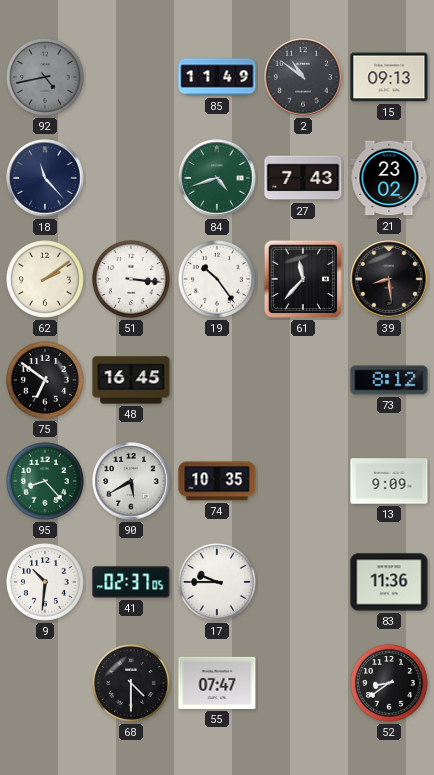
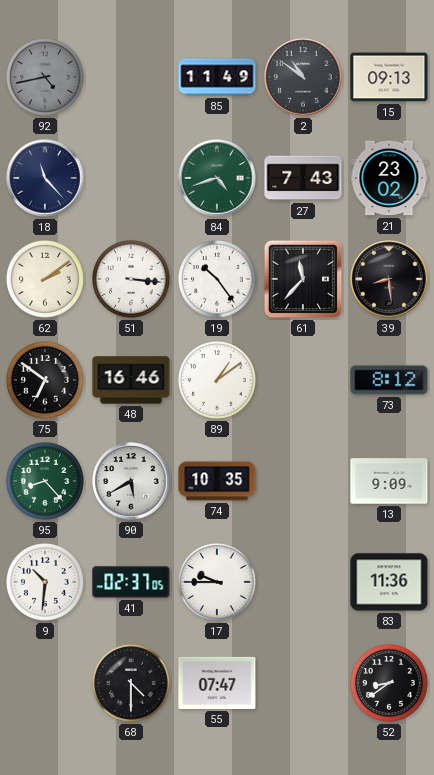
48: 16:45 -> 16:46
89: none -> 1:09
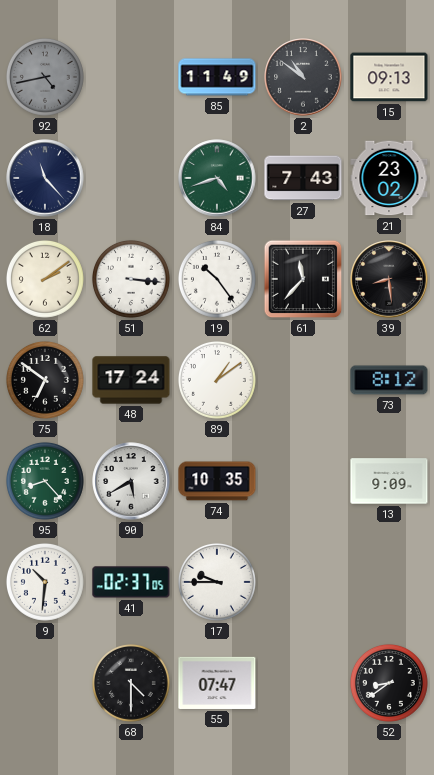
48: 16:46 -> 17:24
83: 11:36 -> none
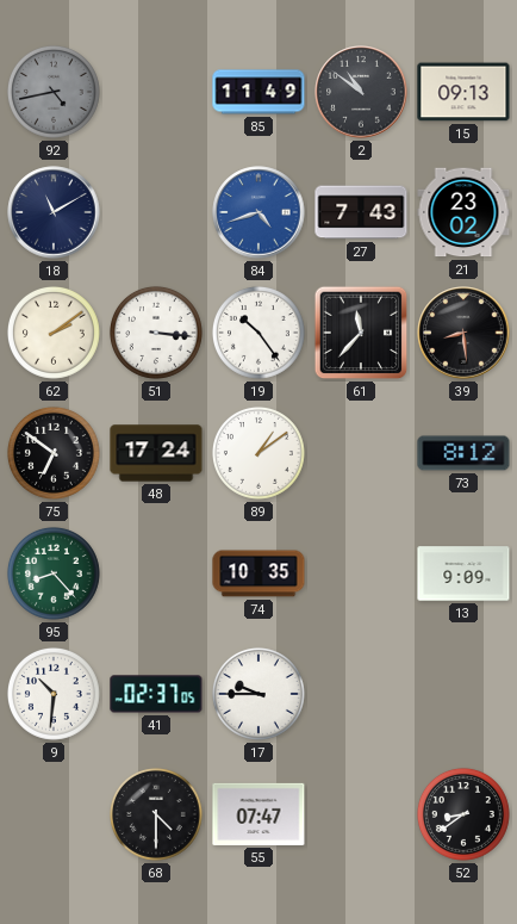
18: 11:23 -> 11:10
84 dial: green -> blue
90: 5:40 -> none
